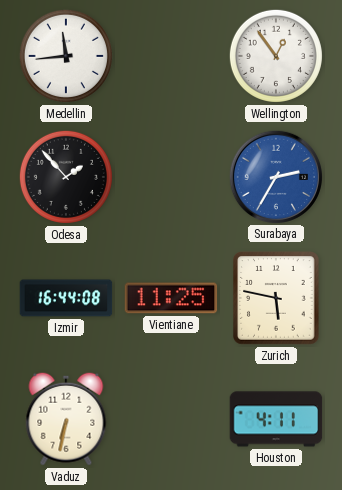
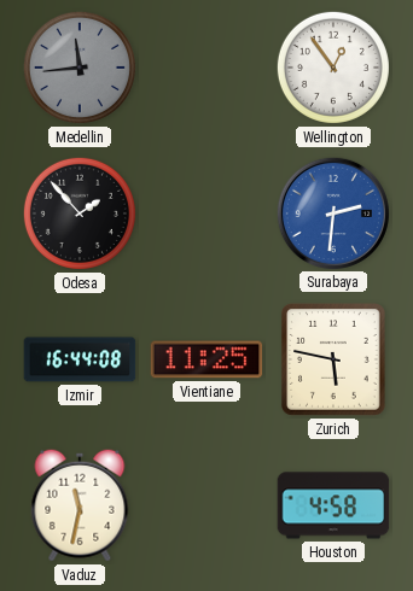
Medellin dial: white -> grey
Surabaya: 2:35 -> 2:31
Vaduz: 6:32 -> 11:32
Houston: 4:11 -> 4:58
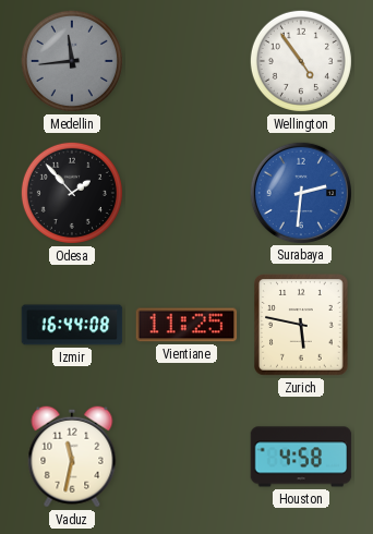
Wellington: 12:54 -> 4:54
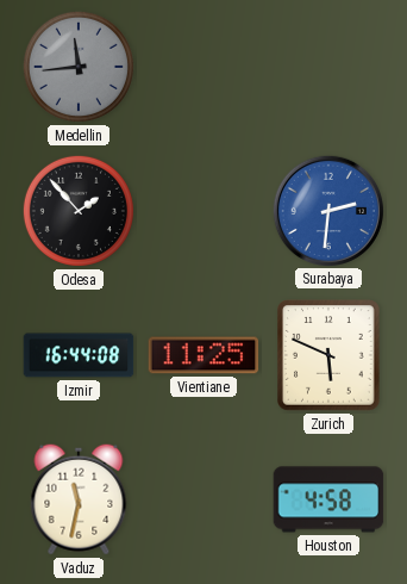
Wellington: 4:54 -> none
Zurich: 5:47 -> 5:49
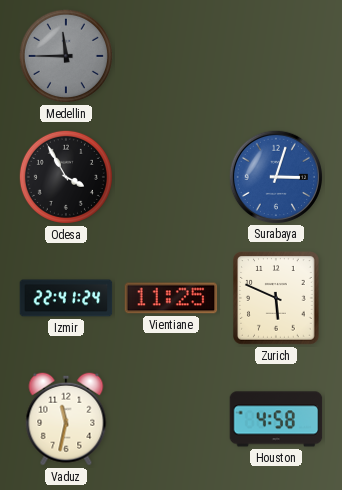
Medellin: 11:44 -> 11:45
Odesa: 1:53 -> 3:55
Surabaya: 2:31 -> 3:03
Izmir: 16:44 -> 22:41
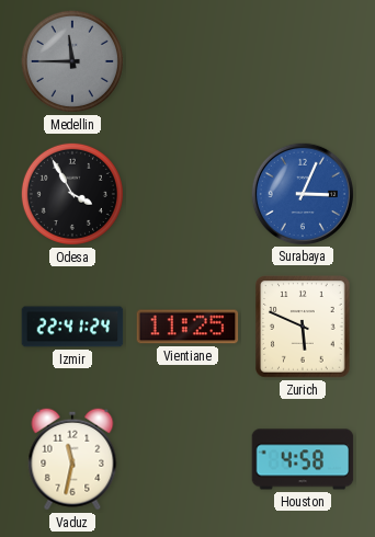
Surabaya: 3:03 -> 3:04
